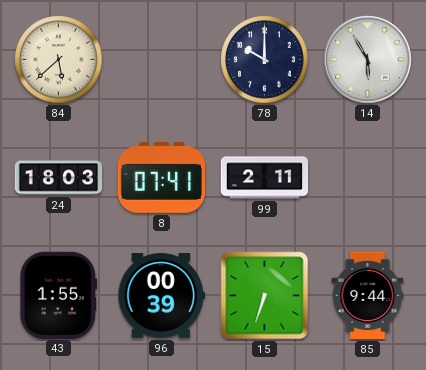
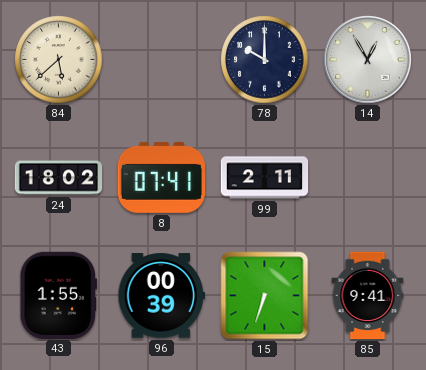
14: 5:55 -> 12:55
24: 18:03 -> 18:02
85: 9:44 -> 9:41
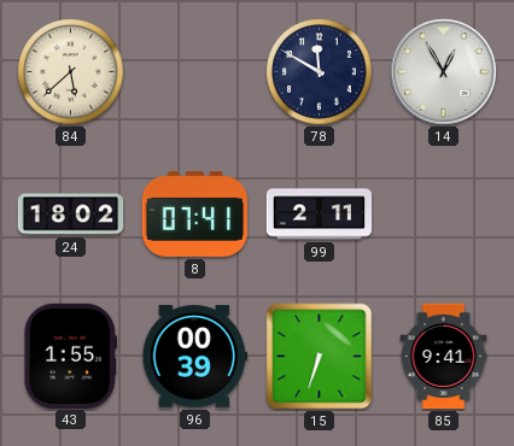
78: 10:00 -> 11:50
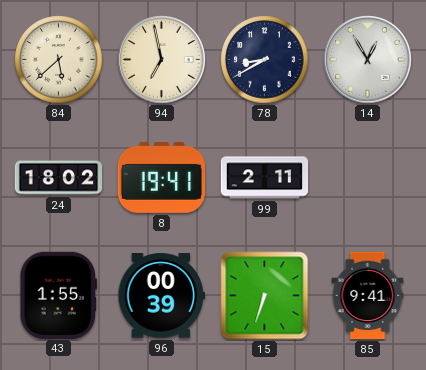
94: none -> 6:58
78: 11:50 -> 8:40
8: 07:41 -> 19:41
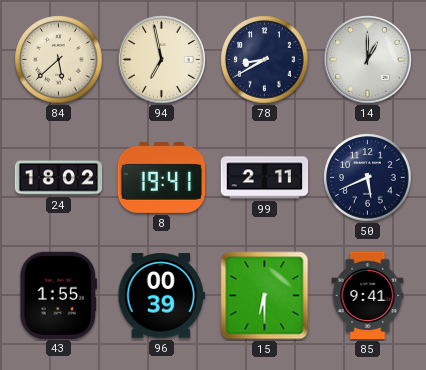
14: 12:55 -> 1:00
50: none -> 5:41
15: 6:33 -> 6:30
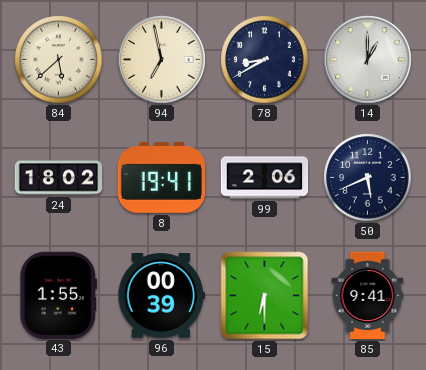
99: 2:11 -> 2:06
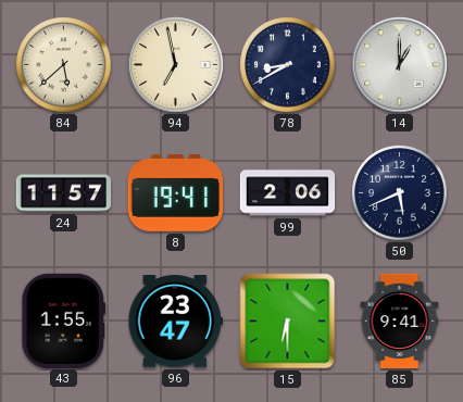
24: 18:02 -> 11:57
96: 00:39 -> 23:47
